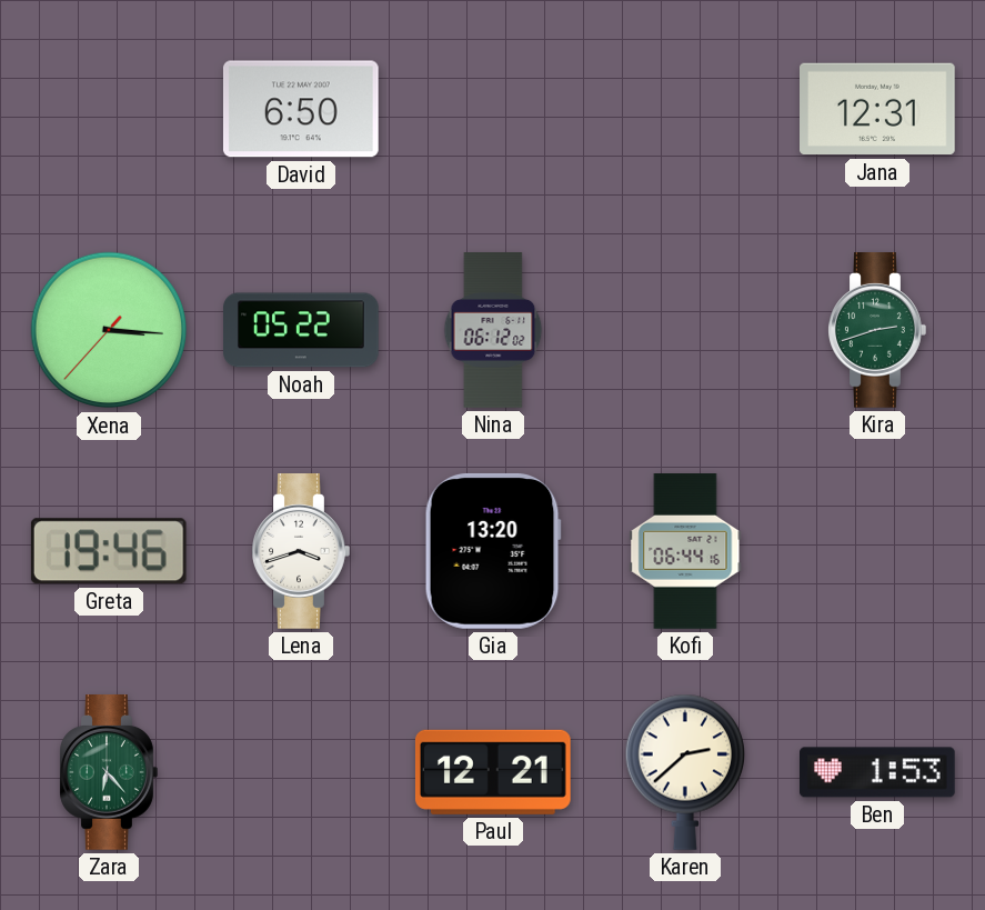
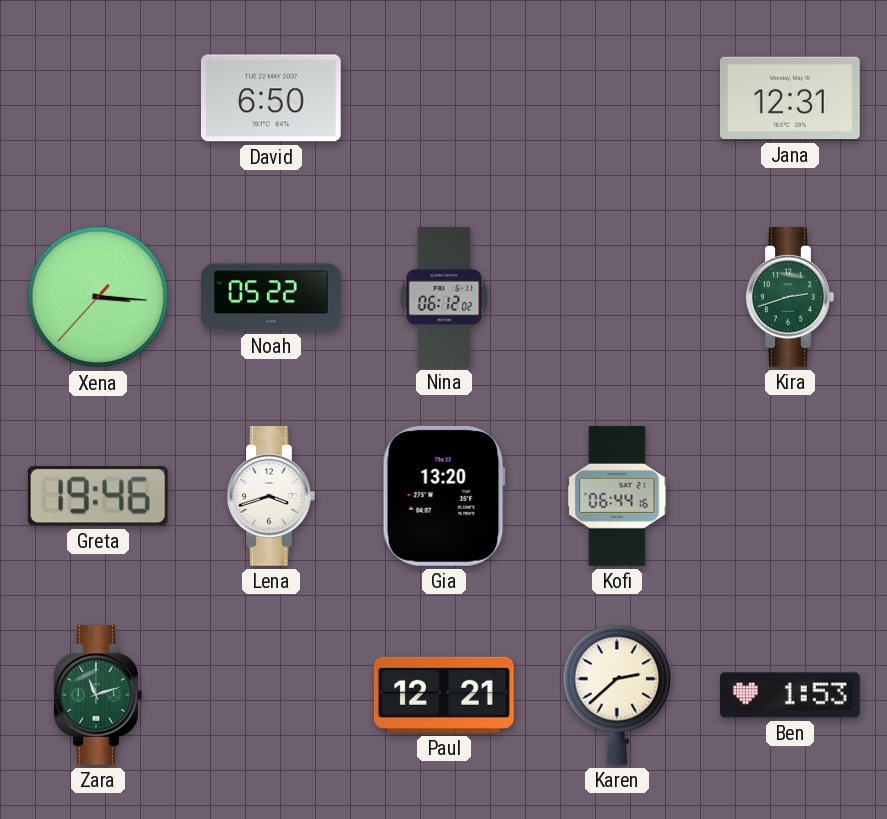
Zara: 6:23 -> 11:12
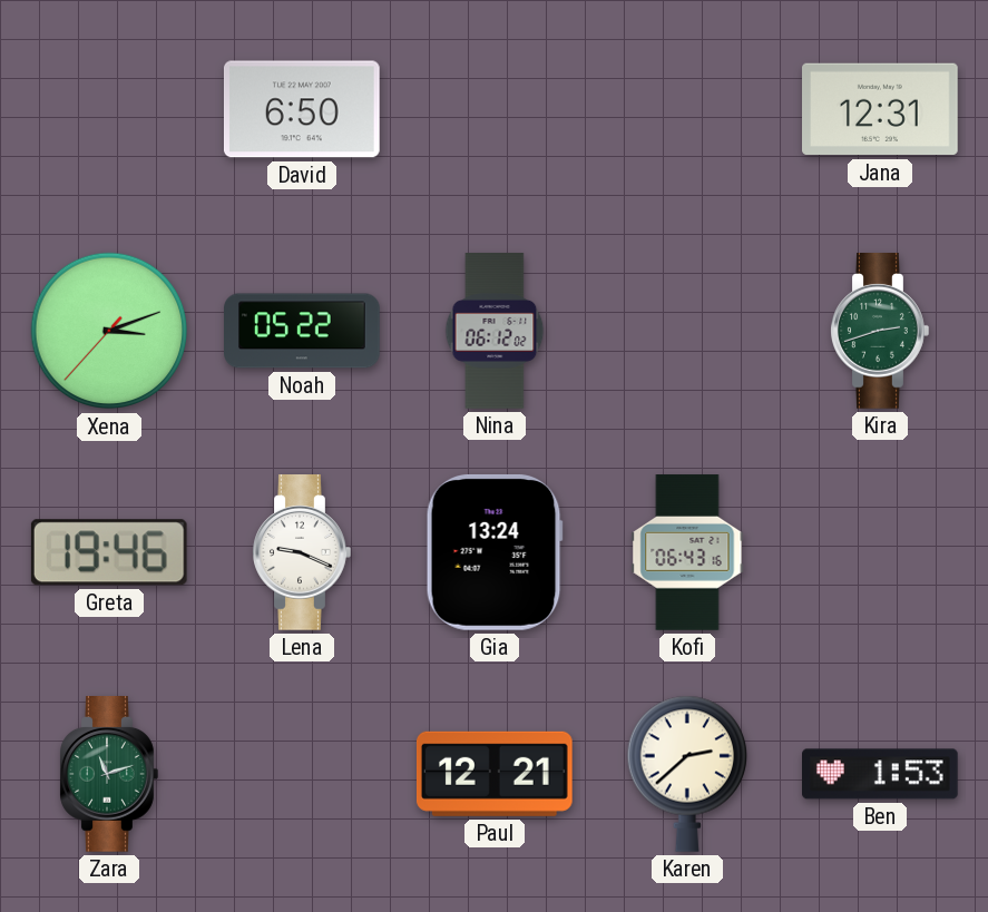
Xena: 3:15 -> 3:11
Lena: 3:42 -> 9:19
Gia: 13:20 -> 13:24
Kofi: 06:44 -> 06:43
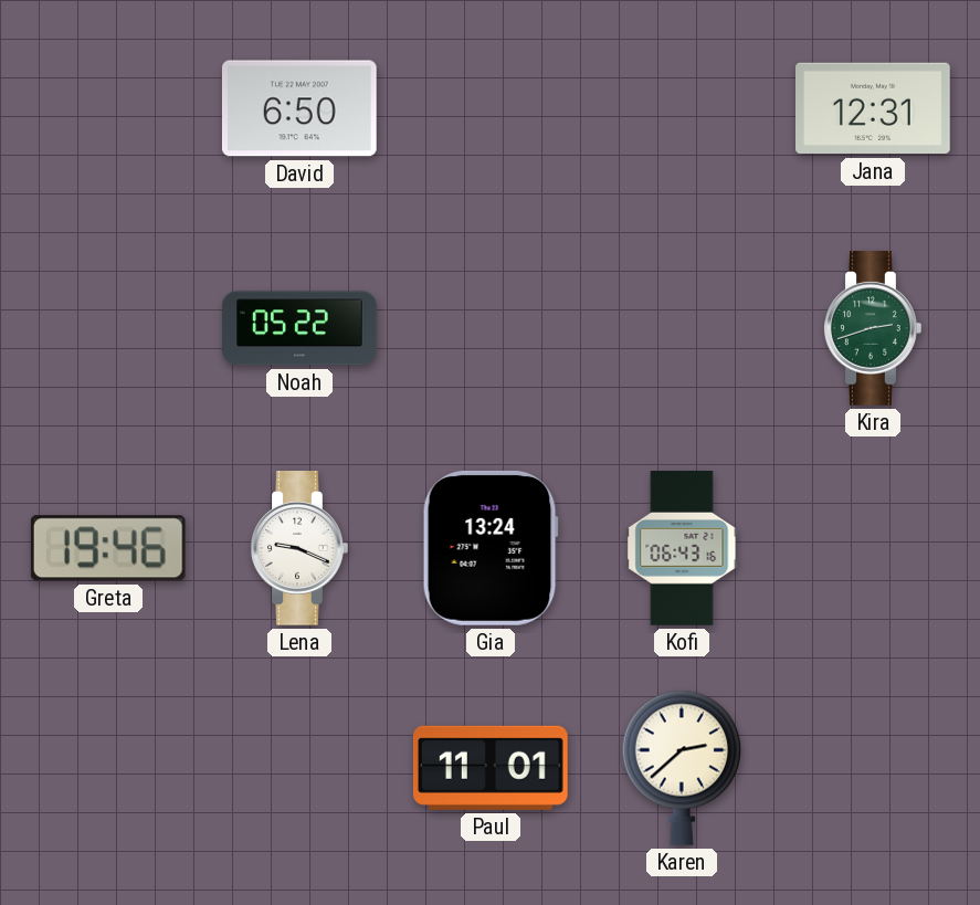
Xena: 3:11 -> none
Nina: 06:12 -> none
Zara: 11:12 -> none
Paul: 12:21 -> 11:01
Ben: 1:53 -> none
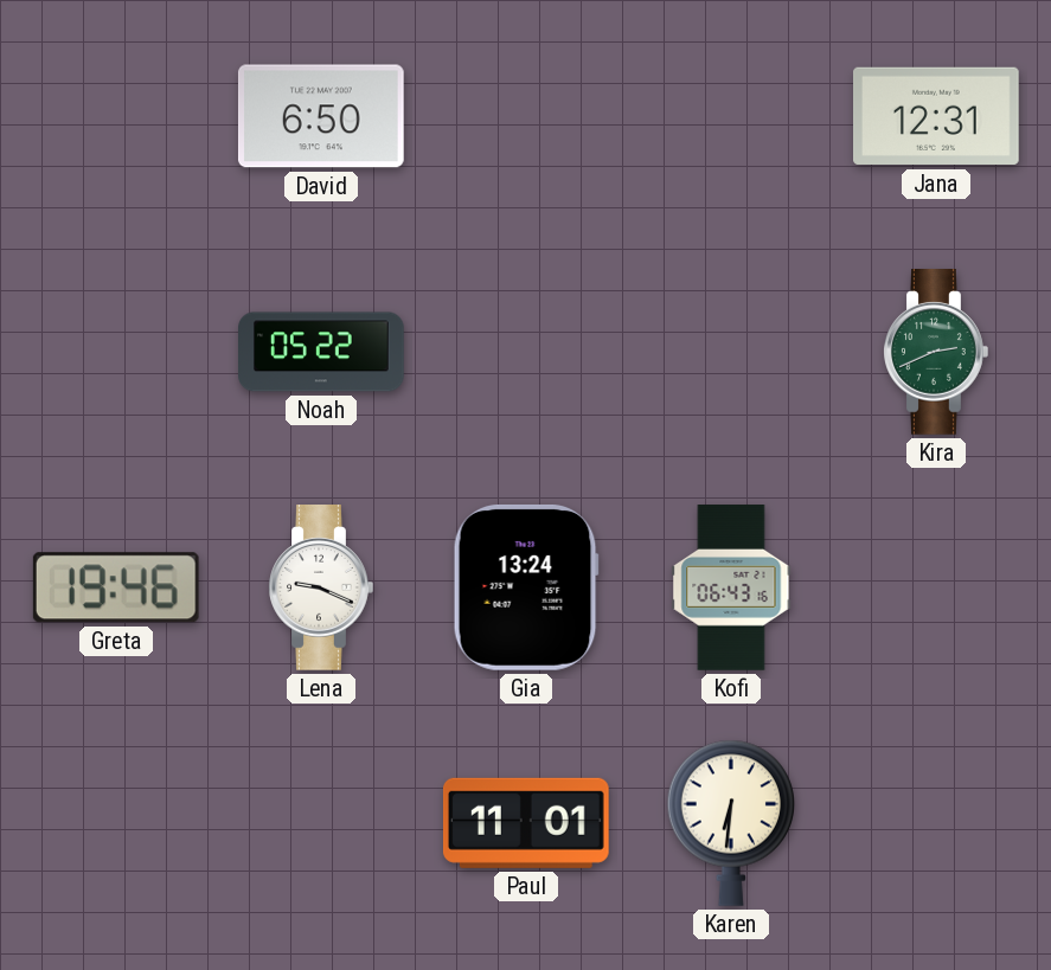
Kira: 2:42 -> 2:41
Karen: 2:38 -> 6:31
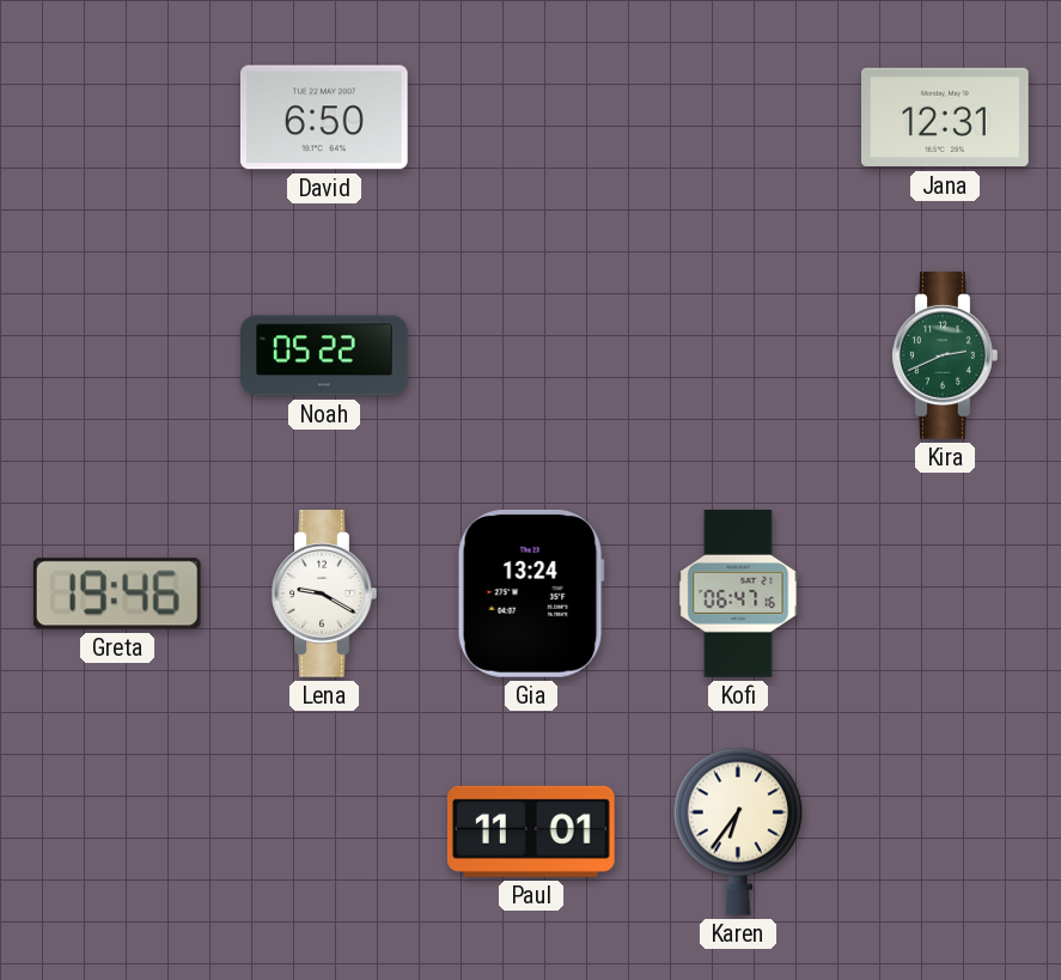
Lena: 9:19 -> 9:20
Kofi: 06:43 -> 06:47
Karen: 6:31 -> 6:36
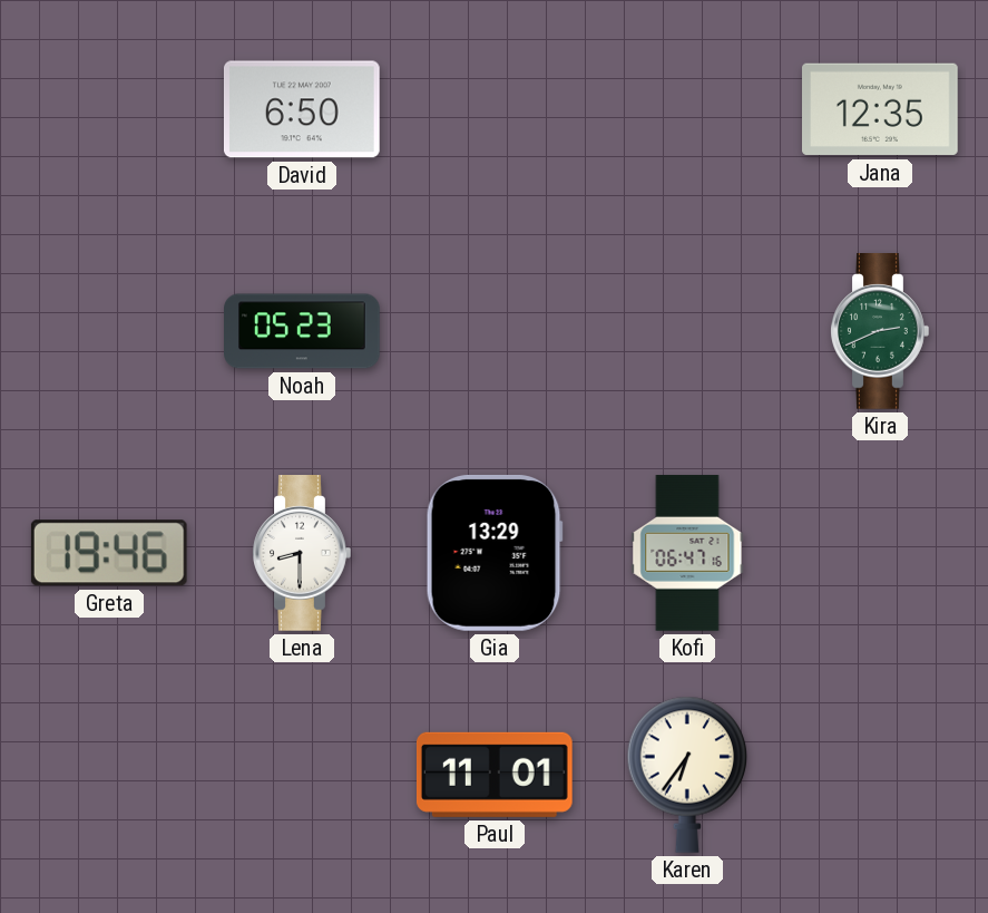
Jana: 12:31 -> 12:35
Noah: 05:22 -> 05:23
Lena: 9:20 -> 8:30
Gia: 13:24 -> 13:29
